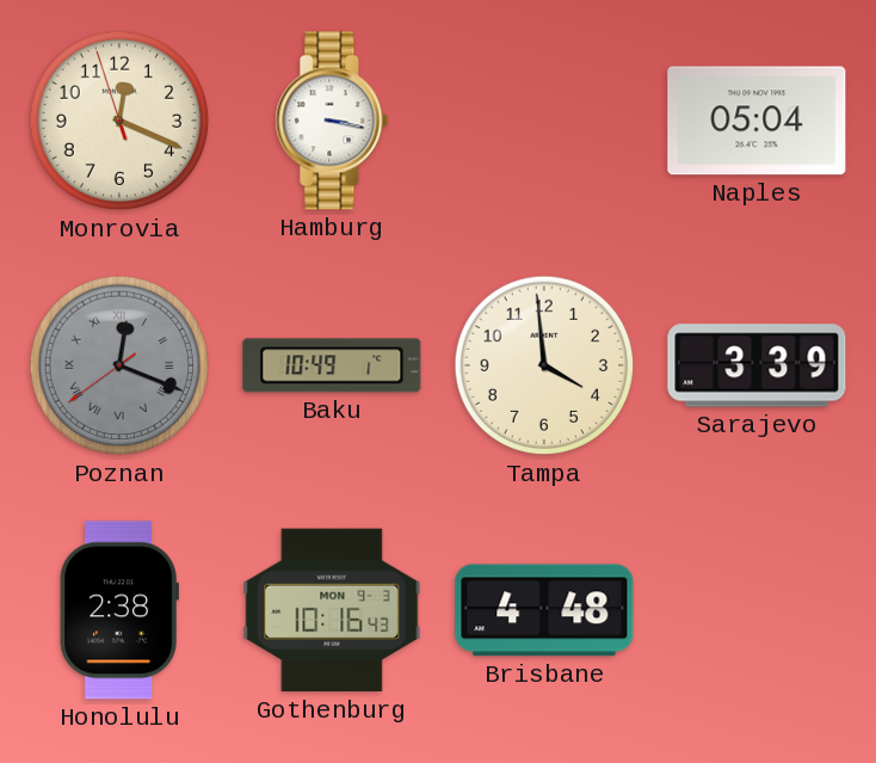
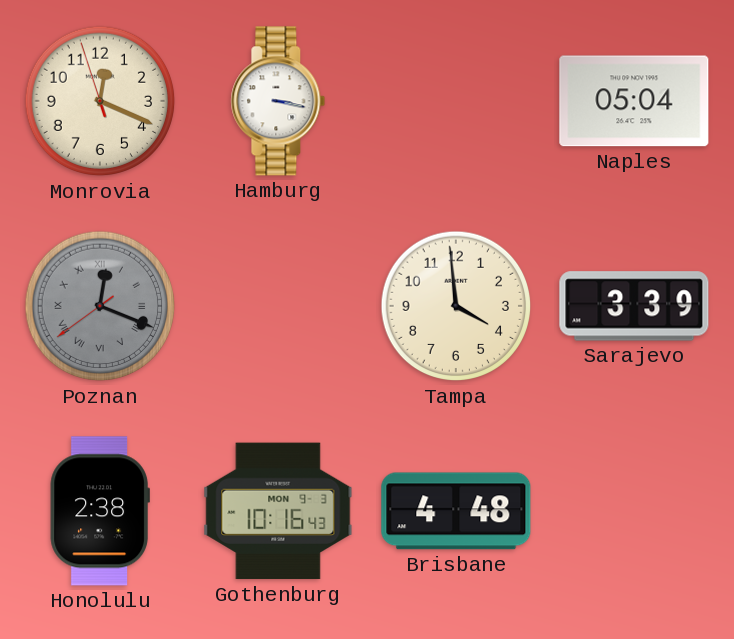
Baku: 10:49 -> none
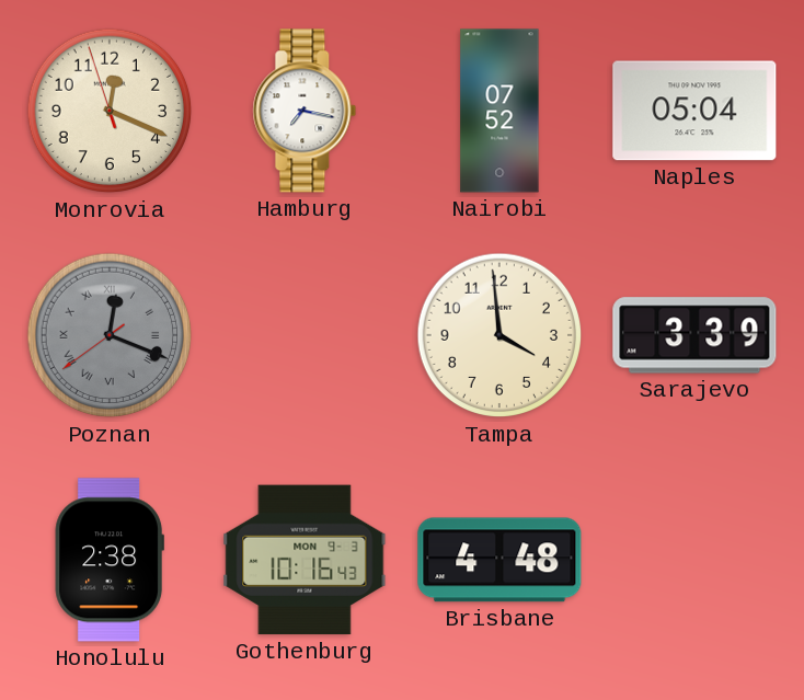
Hamburg: 3:17 -> 7:17
Nairobi: none -> 07:52
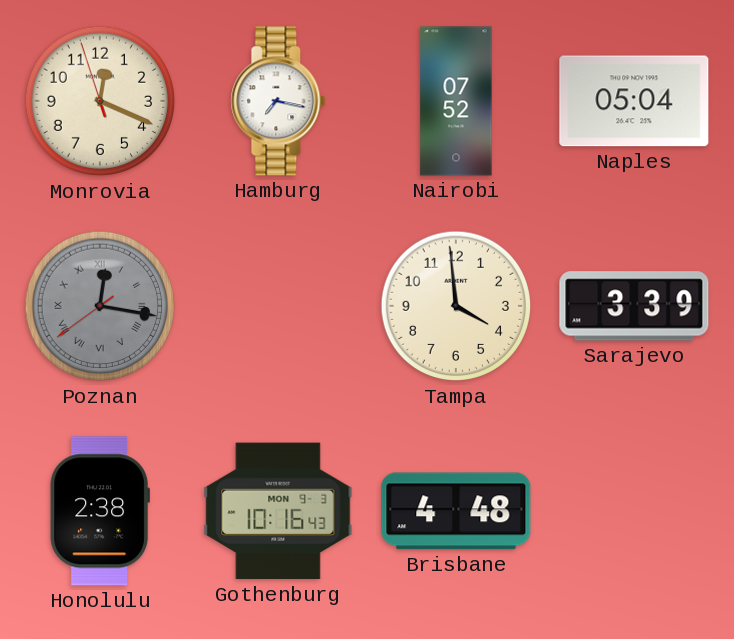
Poznan: 12:18 -> 12:16
